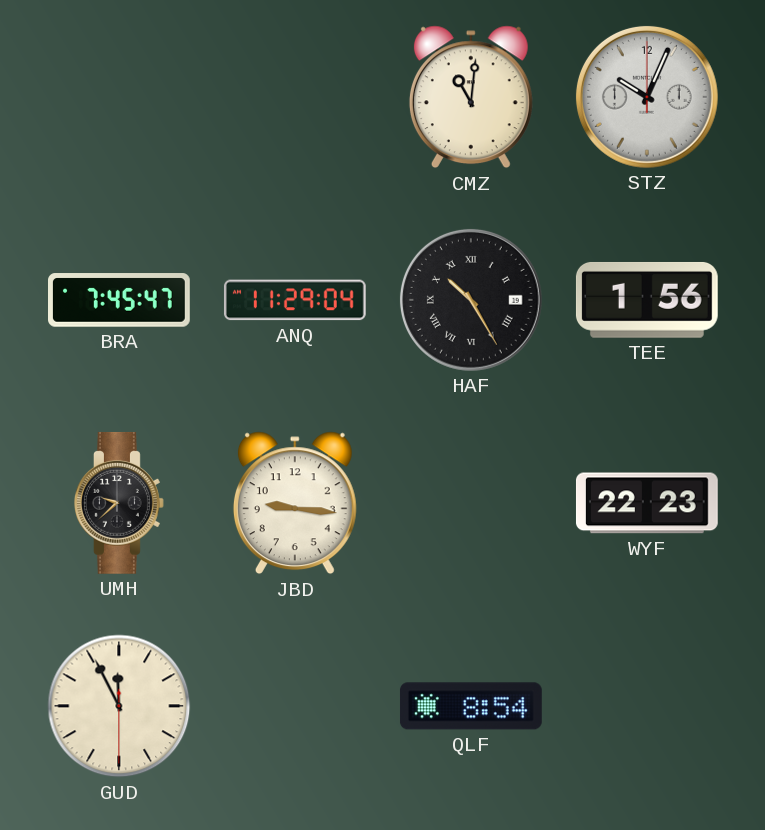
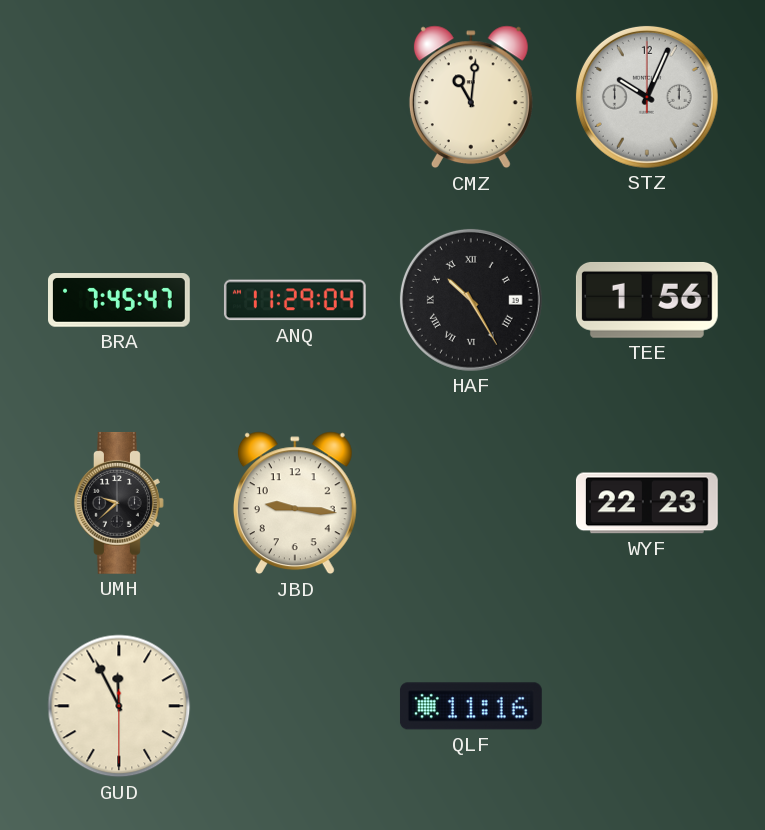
QLF: 8:54 -> 11:16
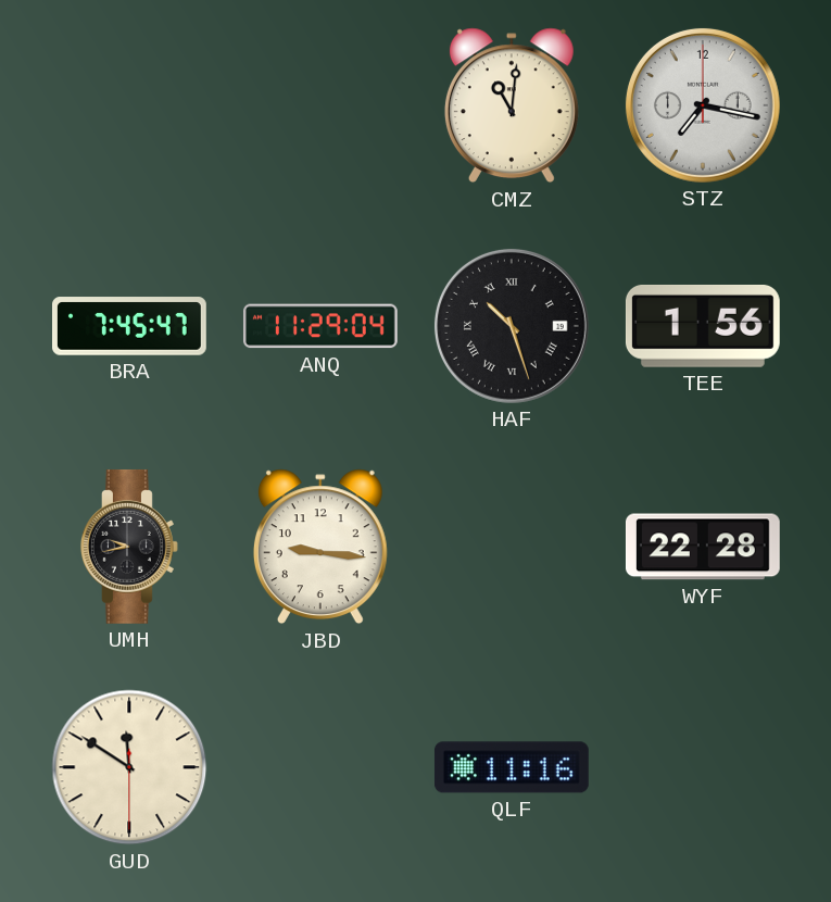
STZ: 10:04 -> 7:17
HAF: 10:25 -> 10:27
UMH: 9:38 -> 9:43
WYF: 22:23 -> 22:28
GUD: 11:55 -> 11:50
